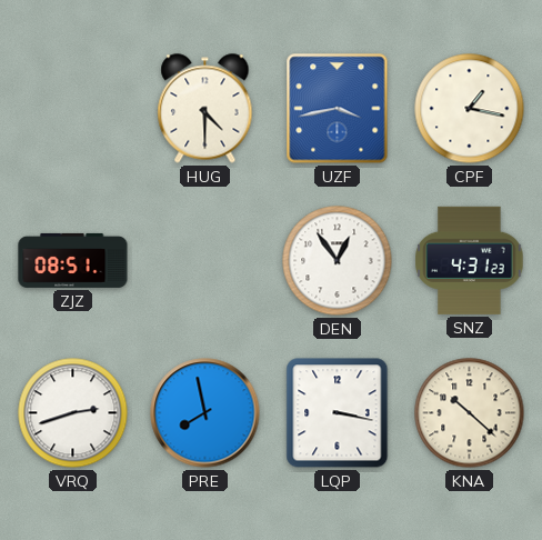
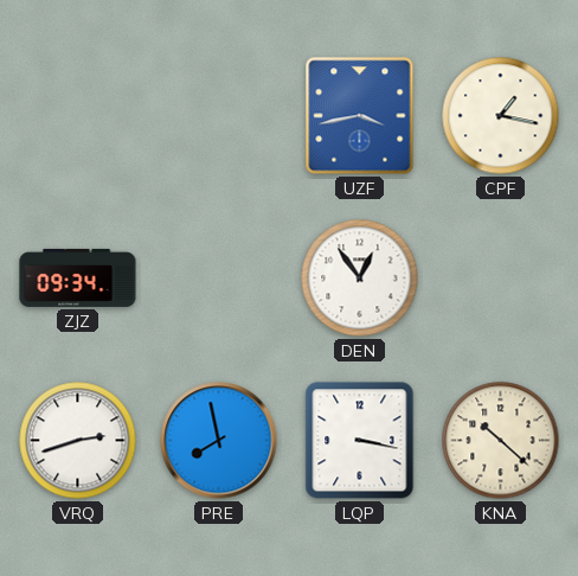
HUG: 4:30 -> none
ZJZ: 08:51 -> 09:34
SNZ: 4:31 -> none
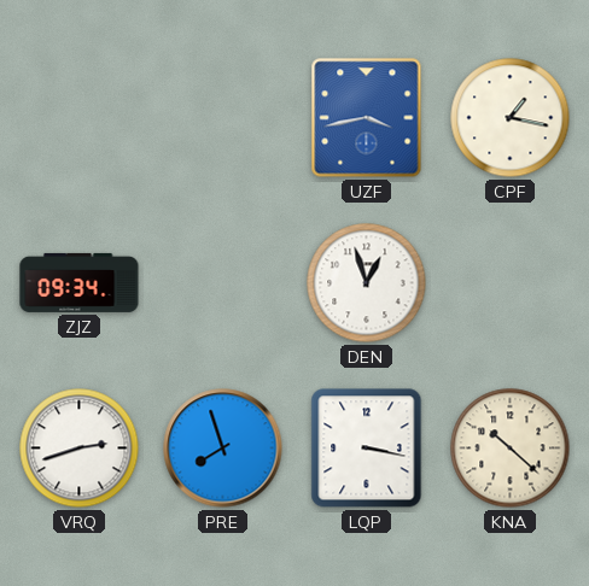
DEN: 12:54 -> 12:57
PRE: 7:58 -> 7:57
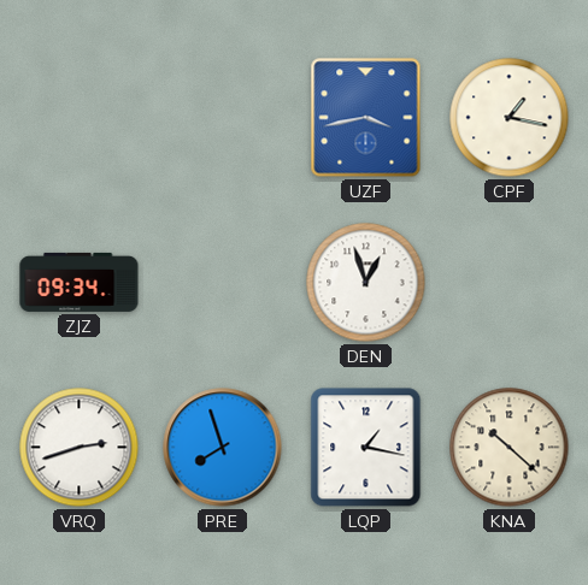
LQP: 3:17 -> 1:17
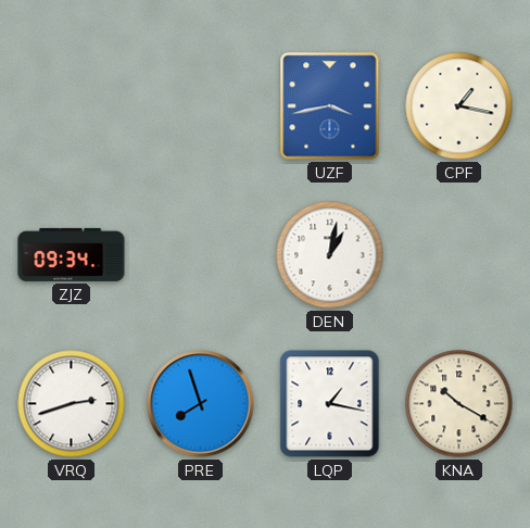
DEN: 12:57 -> 1:02
KNA: 10:22 -> 10:20
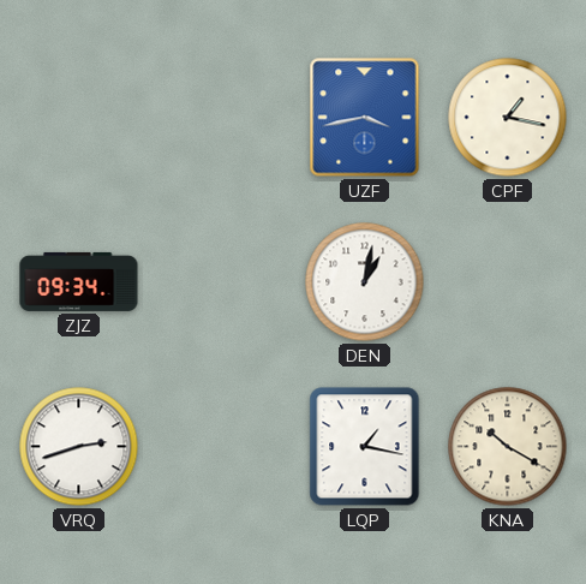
PRE: 7:57 -> none
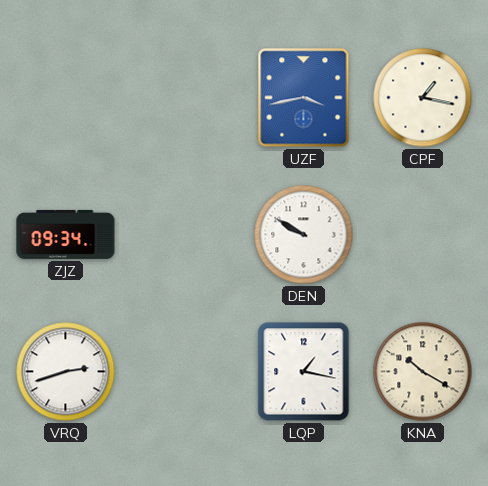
DEN: 1:02 -> 9:50
